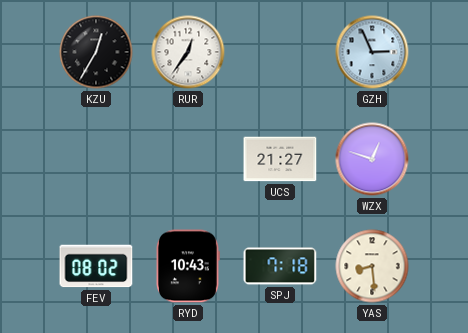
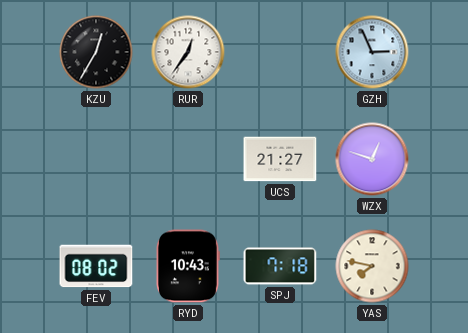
YAS: 8:29 -> 7:47
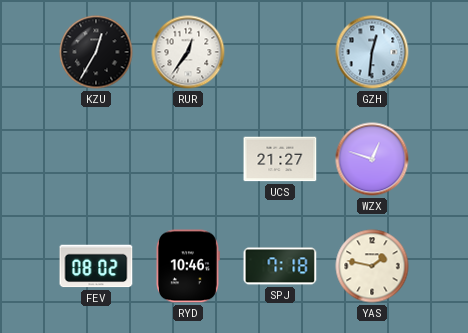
GZH: 2:56 -> 12:31
RYD: 10:43 -> 10:46
YAS: 7:47 -> 1:47
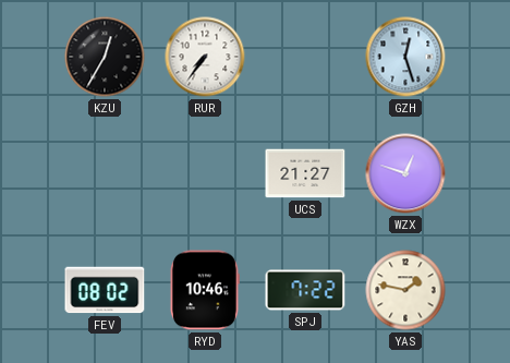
RUR: 12:36 -> 7:36
GZH: 12:31 -> 12:27
SPJ: 7:18 -> 7:22
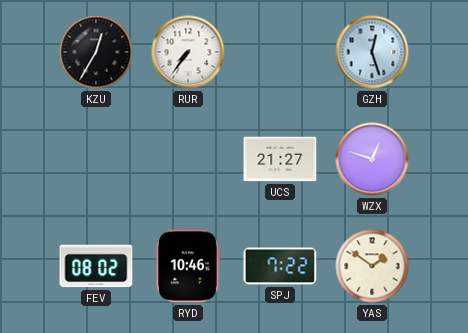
YAS: 1:47 -> 1:51
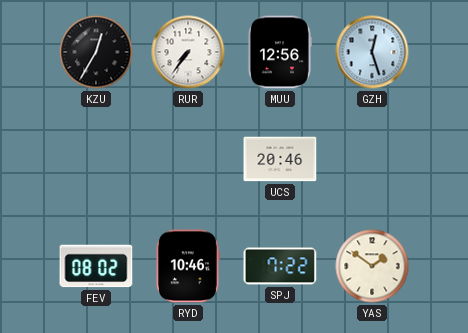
MUU: none -> 12:56
UCS: 21:27 -> 20:46
WZX: 12:48 -> none
